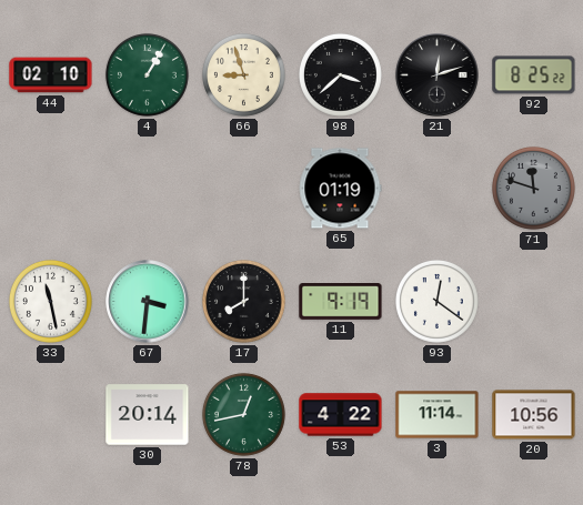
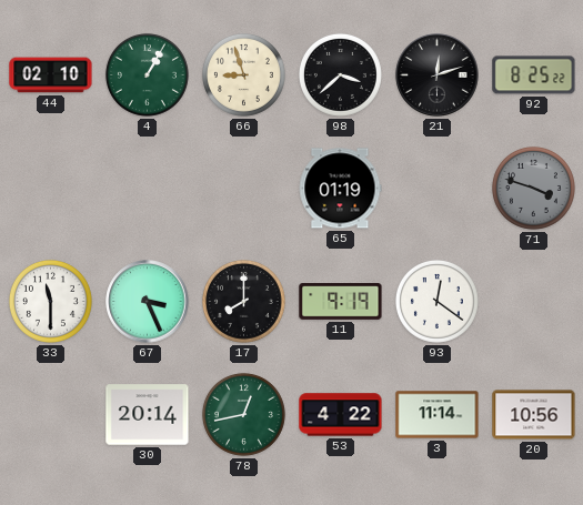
71: 11:48 -> 3:48
33: 11:28 -> 11:30
67: 3:31 -> 3:26
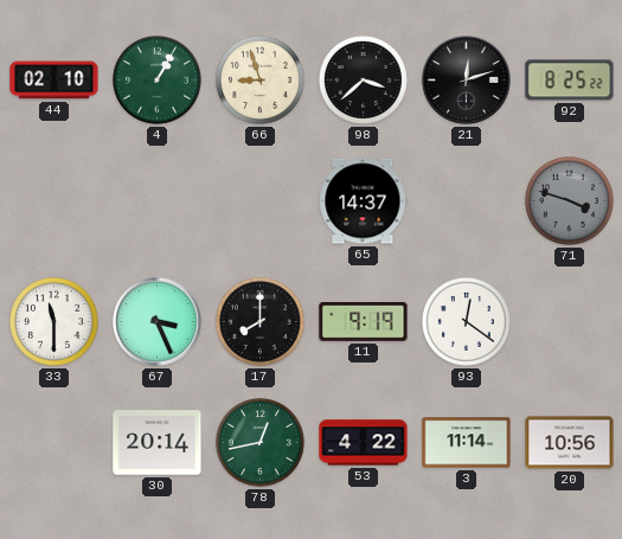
65: 01:19 -> 14:37
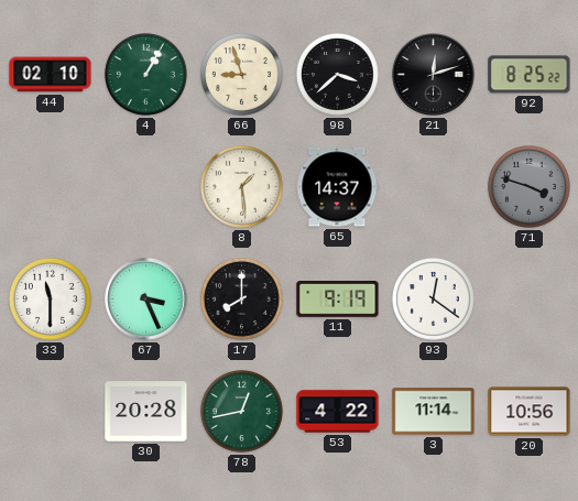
8: none -> 1:29
30: 20:14 -> 20:28
